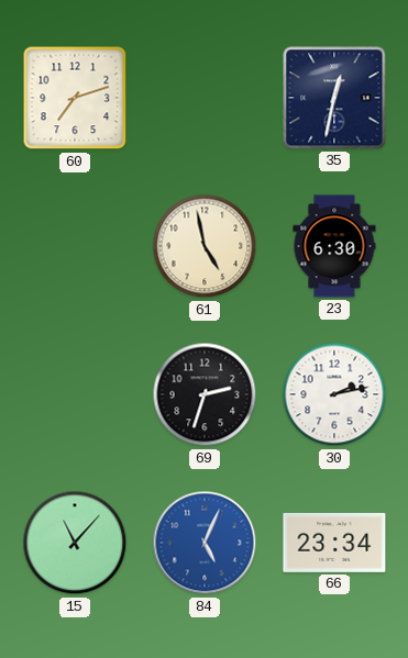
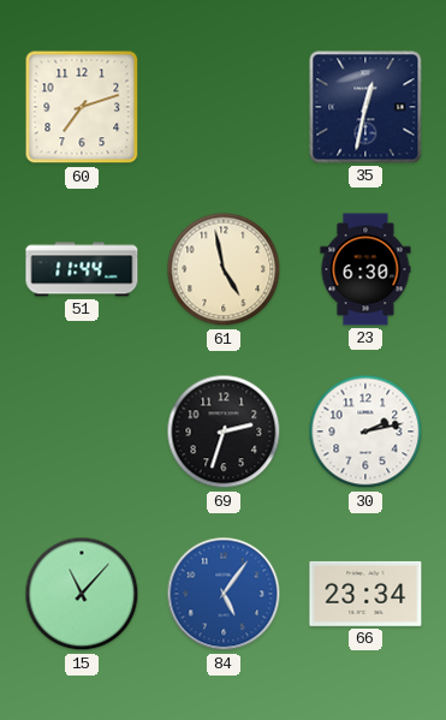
51: none -> 11:44
84: 5:04 -> 5:06
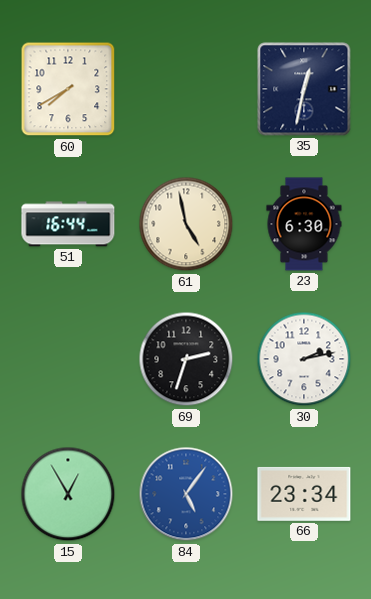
60: 7:12 -> 7:40
51: 11:44 -> 16:44
15: 11:07 -> 12:55
